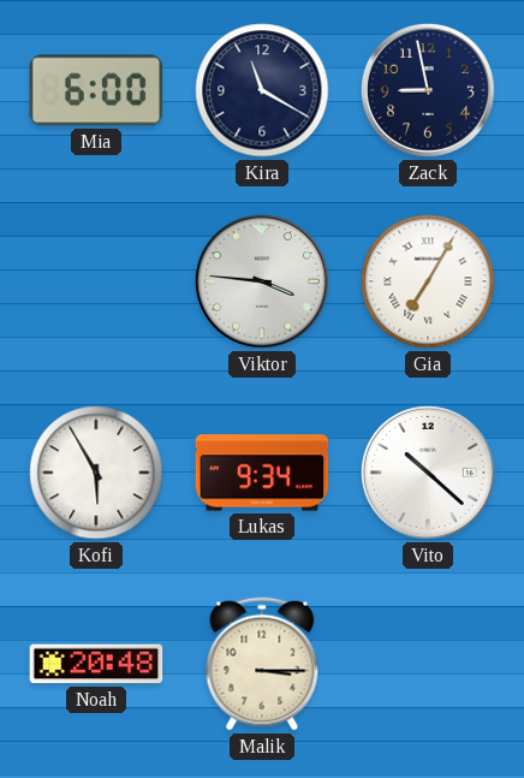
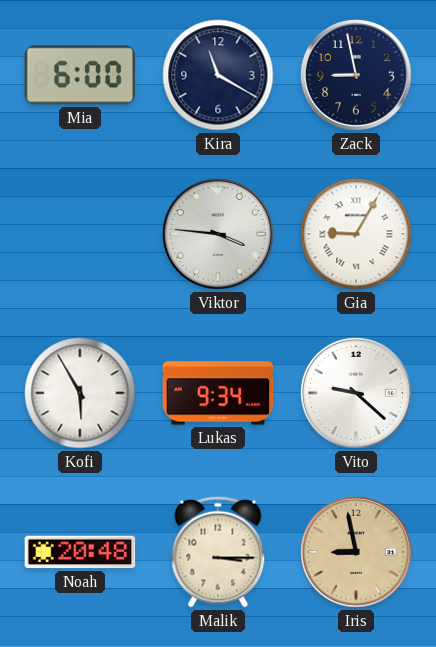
Gia: 7:05 -> 9:05
Vito: 10:22 -> 9:22
Iris: none -> 8:58
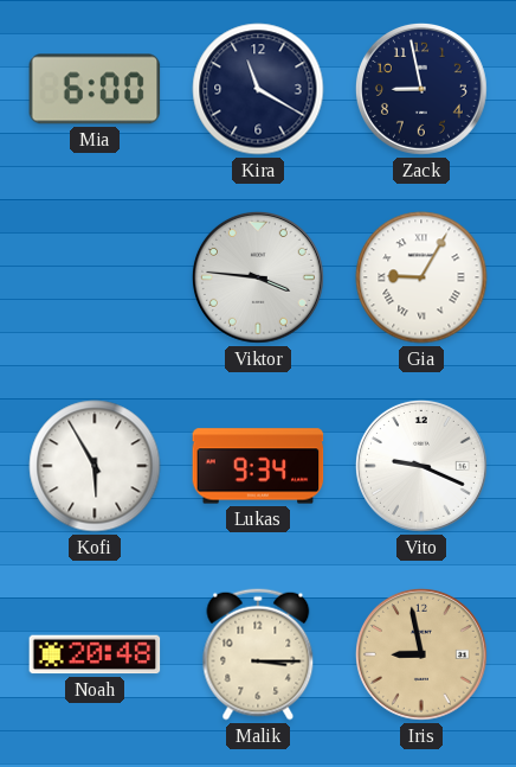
Vito: 9:22 -> 9:19
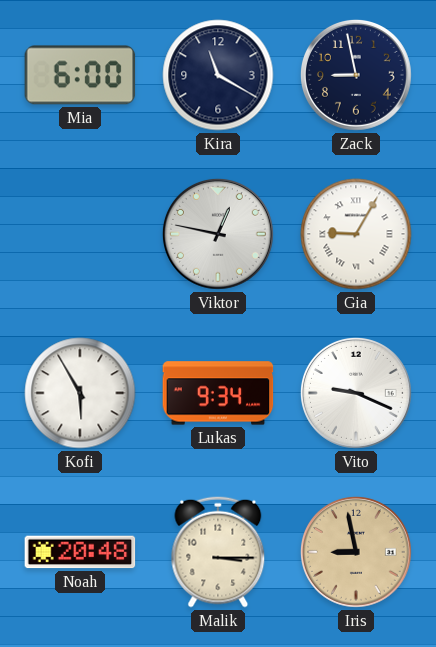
Viktor: 3:46 -> 12:47
